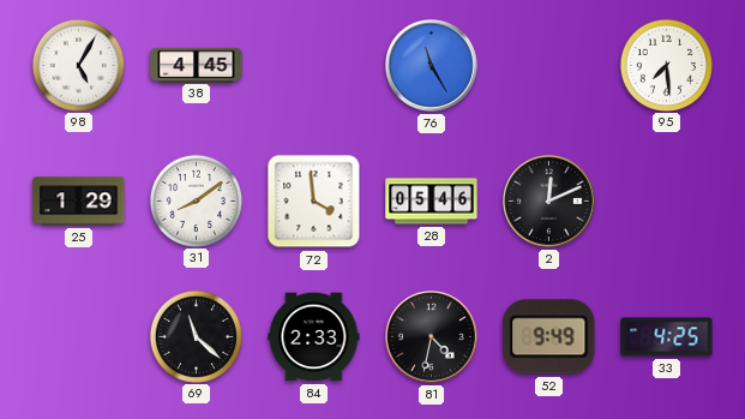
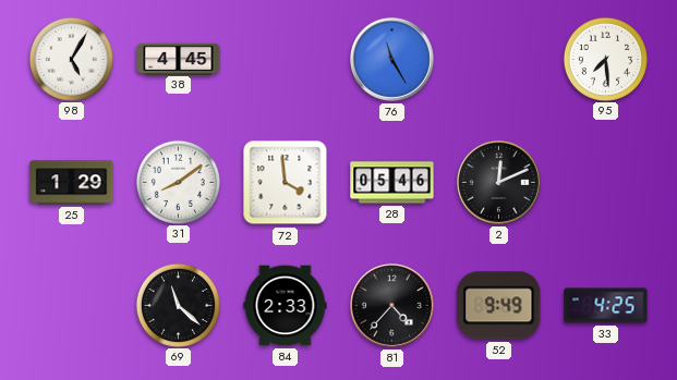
81: 4:32 -> 4:37
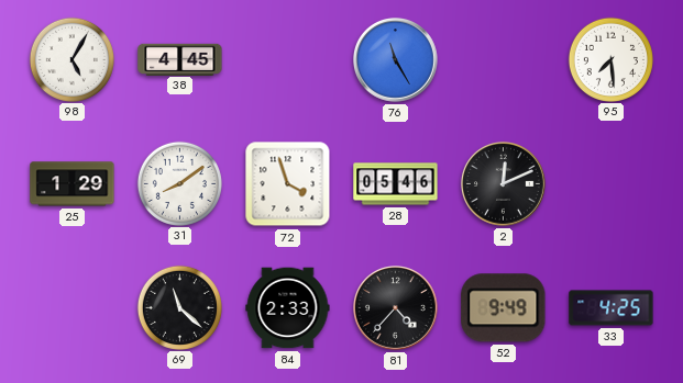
72: 3:59 -> 3:57
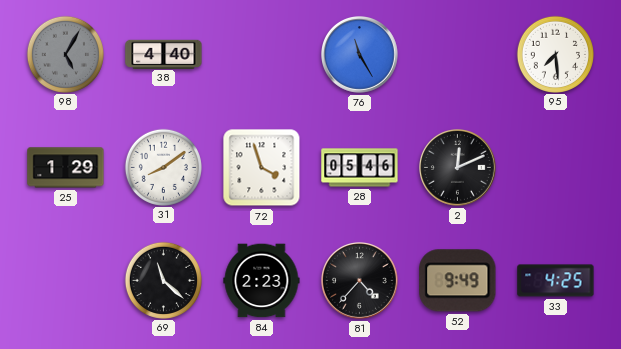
98 dial: white -> grey
38: 4:45 -> 4:40
84: 2:33 -> 2:23
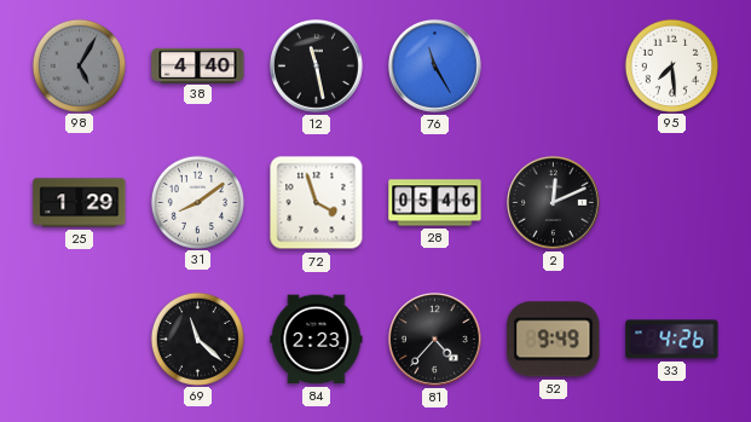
12: none -> 11:28
33: 4:25 -> 4:26
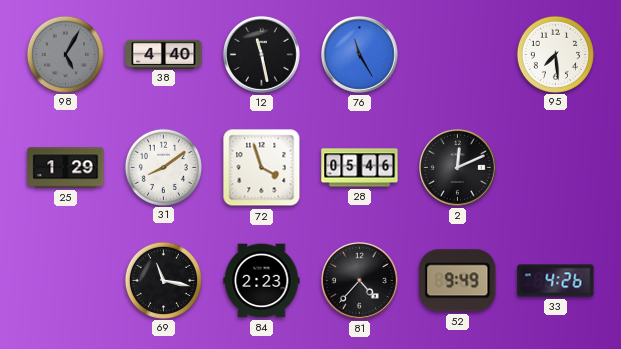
69: 11:22 -> 11:17
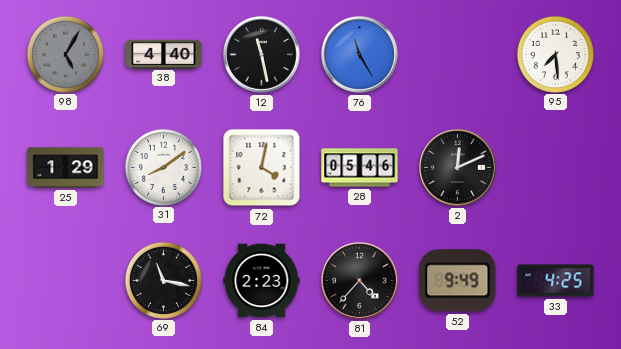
72: 3:57 -> 4:02
33: 4:26 -> 4:25
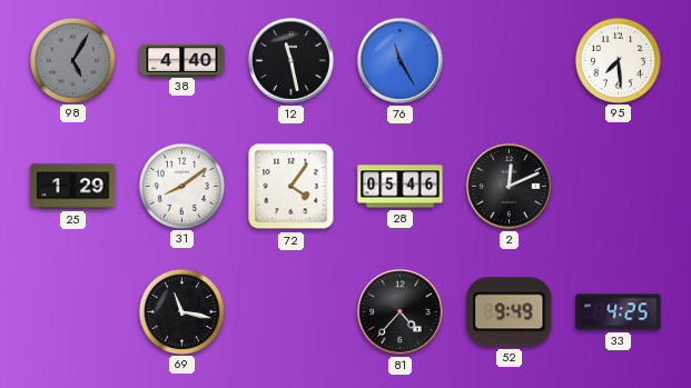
72: 4:02 -> 4:06
84: 2:23 -> none
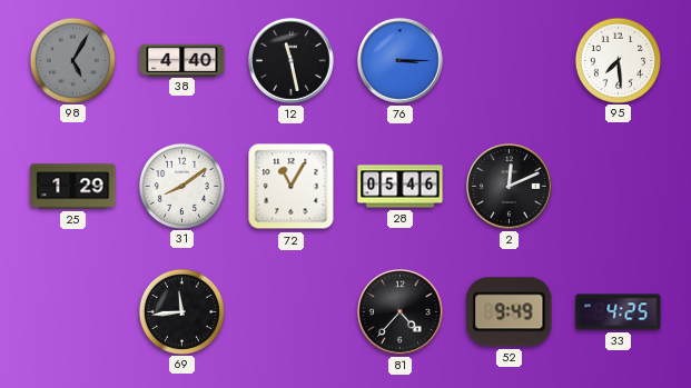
76: 11:25 -> 3:15
72: 4:06 -> 11:05
69: 11:17 -> 11:44
